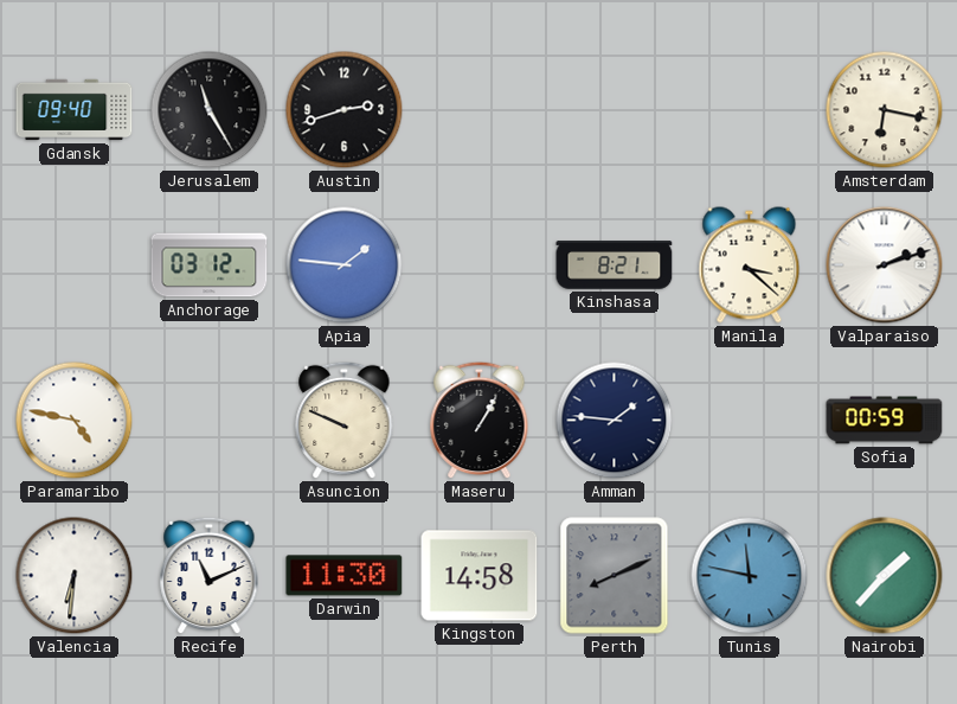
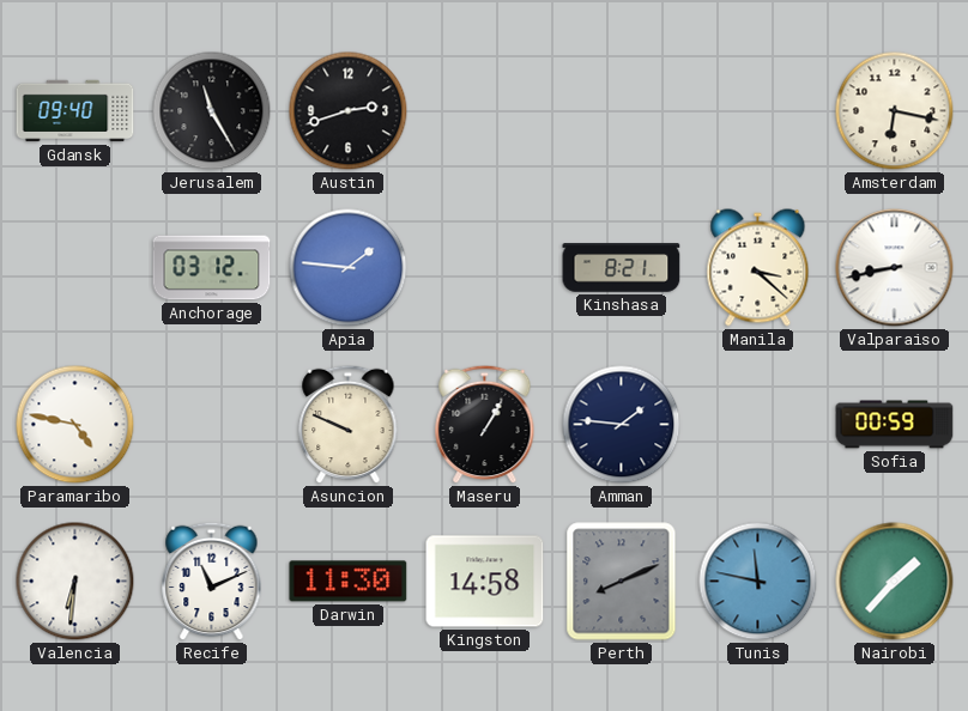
Valparaiso: 2:12 -> 8:43
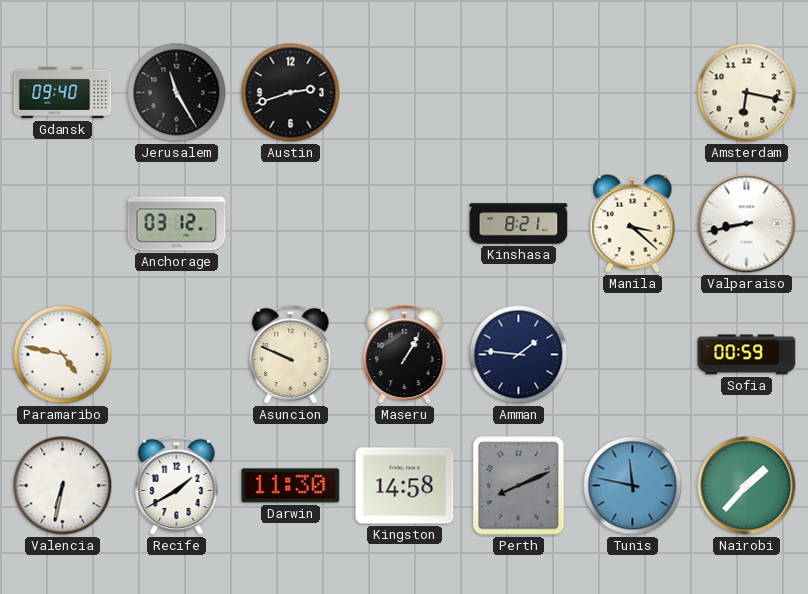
Apia: 1:46 -> none
Valencia: 6:31 -> 6:32
Recife: 11:11 -> 1:40
